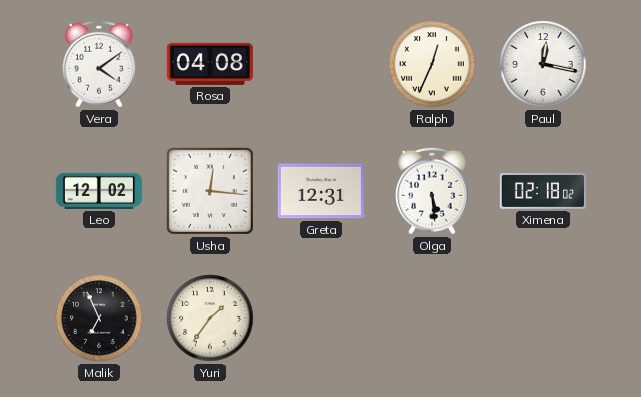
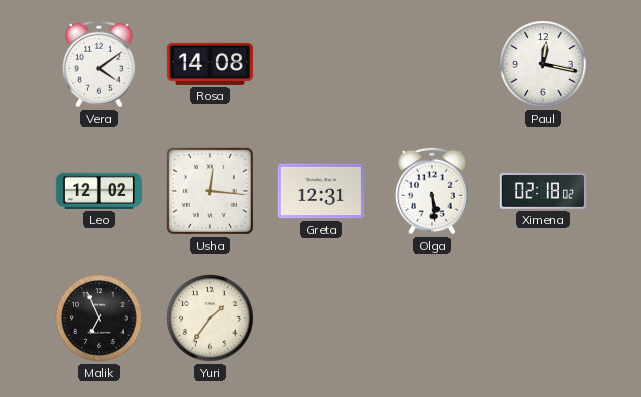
Rosa: 04:08 -> 14:08
Ralph: 12:34 -> none
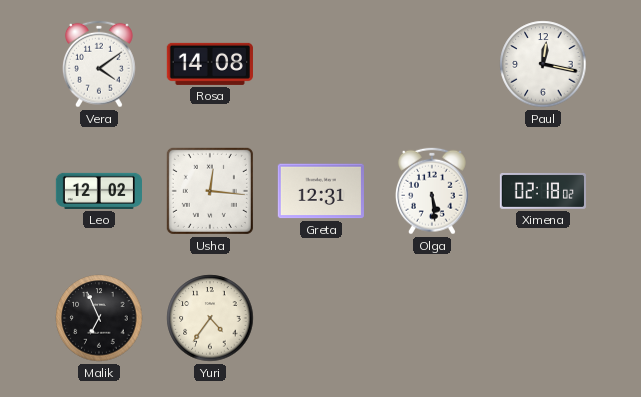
Yuri: 1:36 -> 4:36
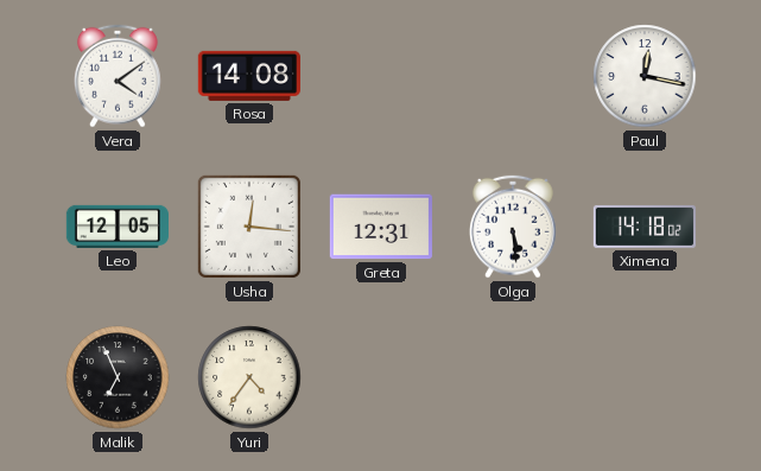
Leo: 12:02 -> 12:05
Ximena: 02:18 -> 14:18
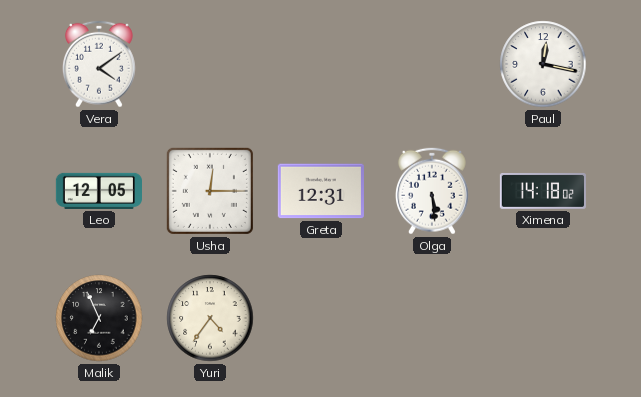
Rosa: 14:08 -> none
Usha: 12:16 -> 12:15
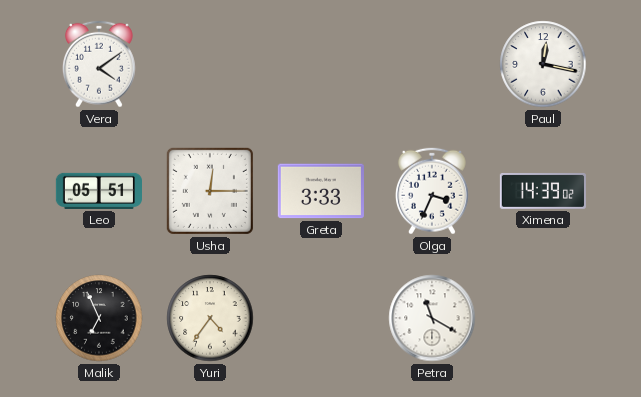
Leo: 12:05 -> 05:51
Greta: 12:31 -> 3:33
Olga: 5:29 -> 3:34
Ximena: 14:18 -> 14:39
Petra: none -> 11:20
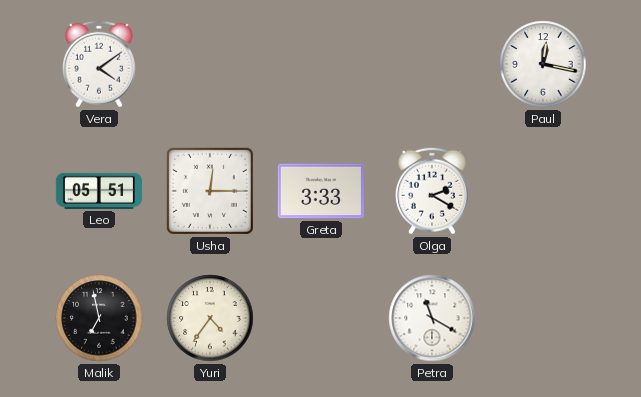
Olga: 3:34 -> 2:20
Ximena: 14:39 -> none
Malik: 6:56 -> 6:58
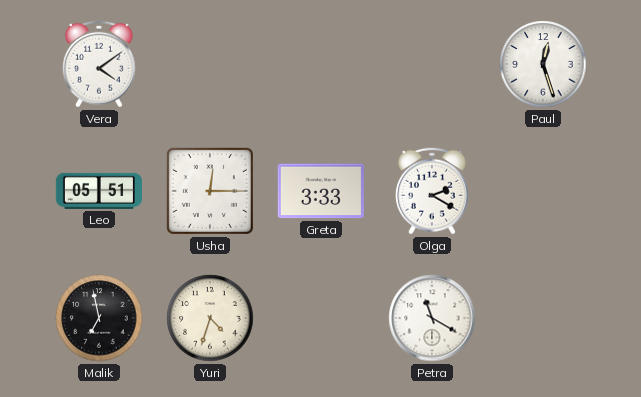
Paul: 12:17 -> 12:27
Yuri: 4:36 -> 4:33
